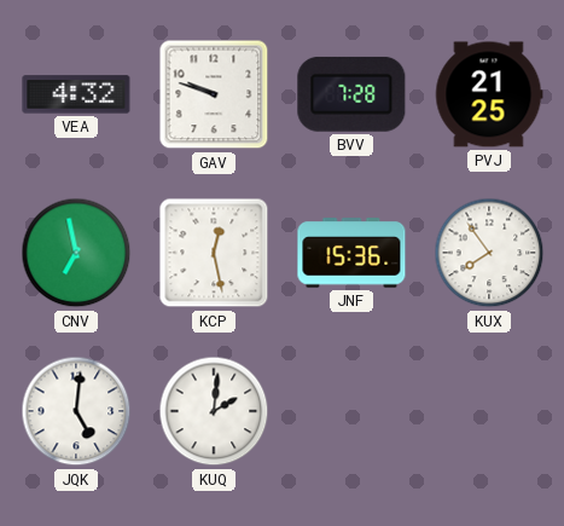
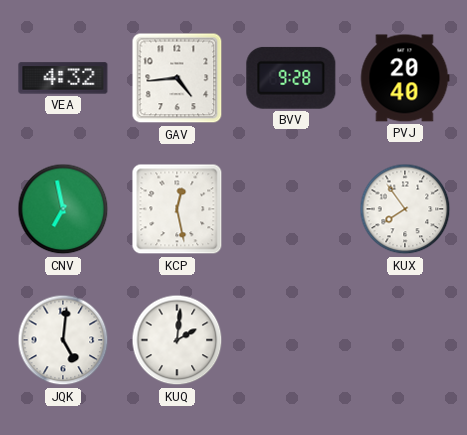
GAV: 9:48 -> 4:44
BVV: 7:28 -> 9:28
PVJ: 21:25 -> 20:40
JNF: 15:36 -> none
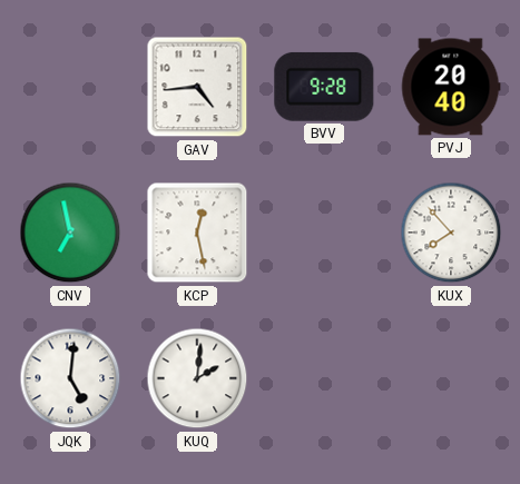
VEA: 4:32 -> none
KUX: 7:54 -> 7:53
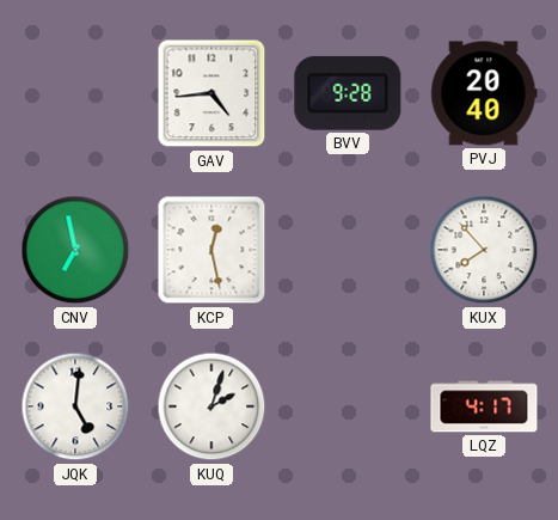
KUQ: 2:01 -> 2:03
LQZ: none -> 4:17
